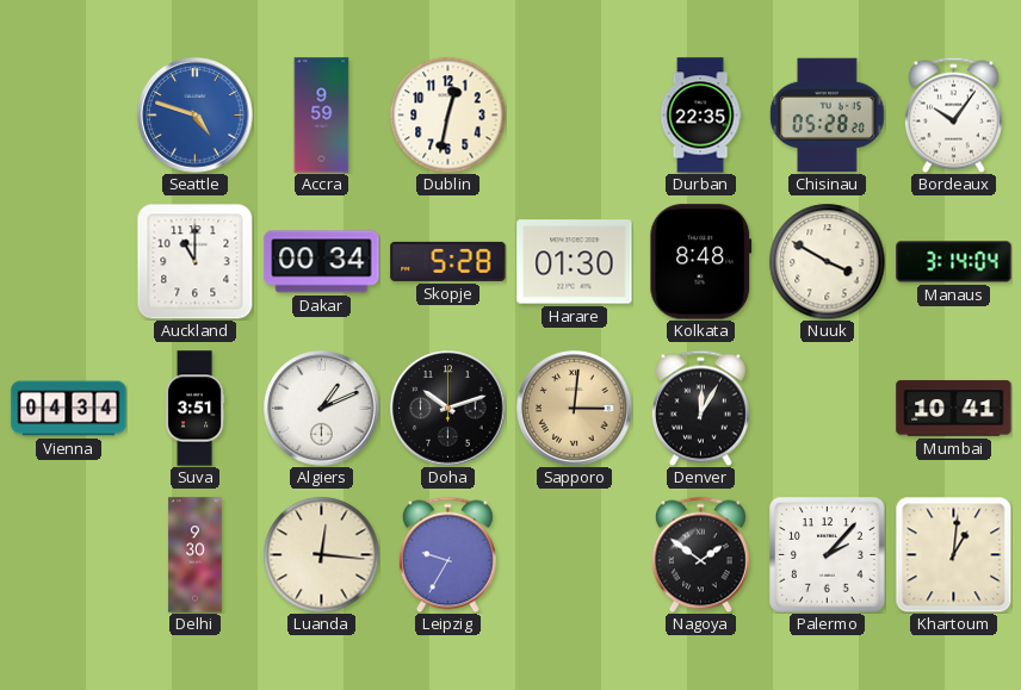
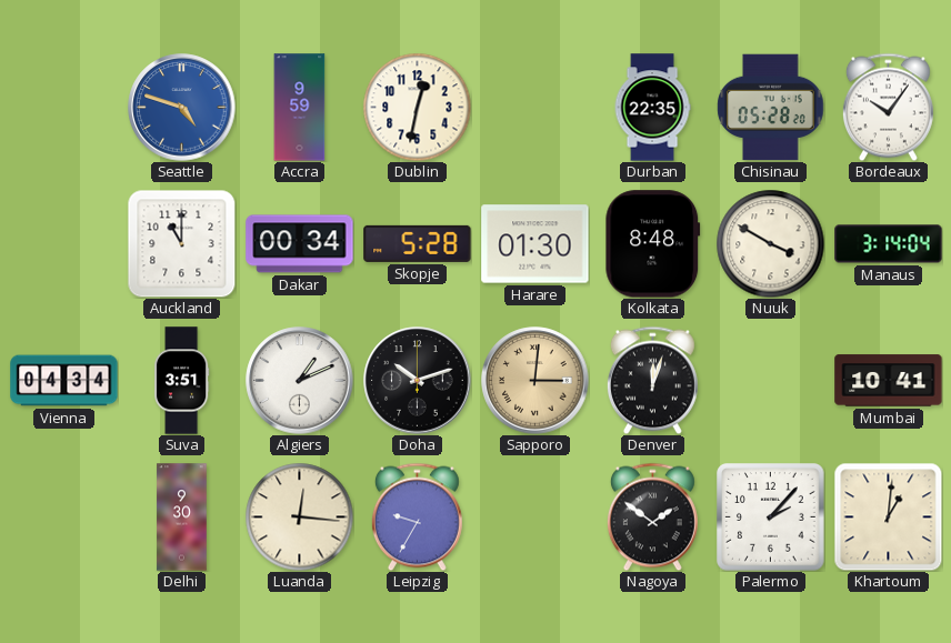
Denver: 12:05 -> 12:03
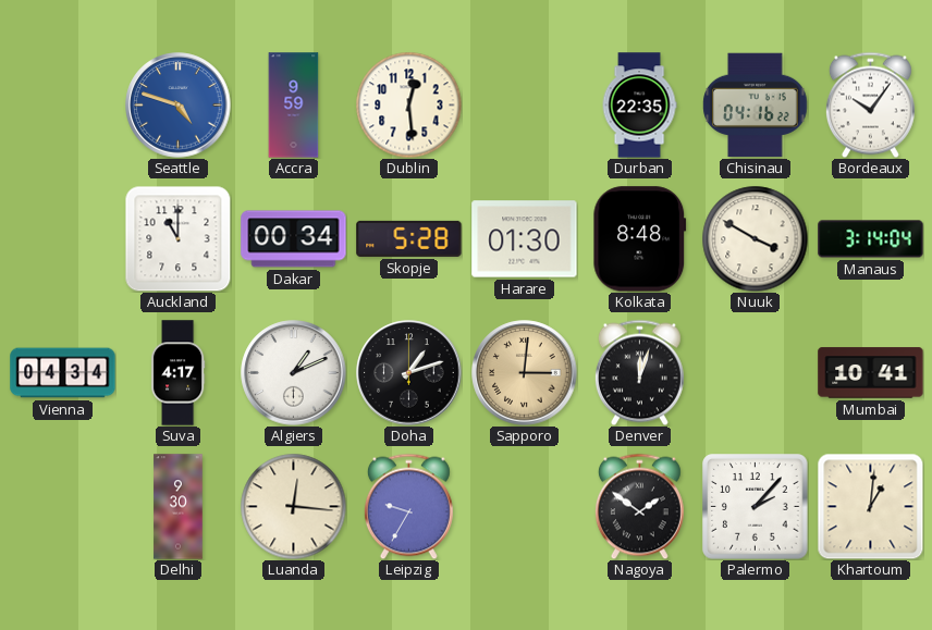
Dublin: 12:32 -> 12:29
Chisinau: 05:28 -> 04:16
Suva: 3:51 -> 4:17
Doha: 10:12 -> 1:12
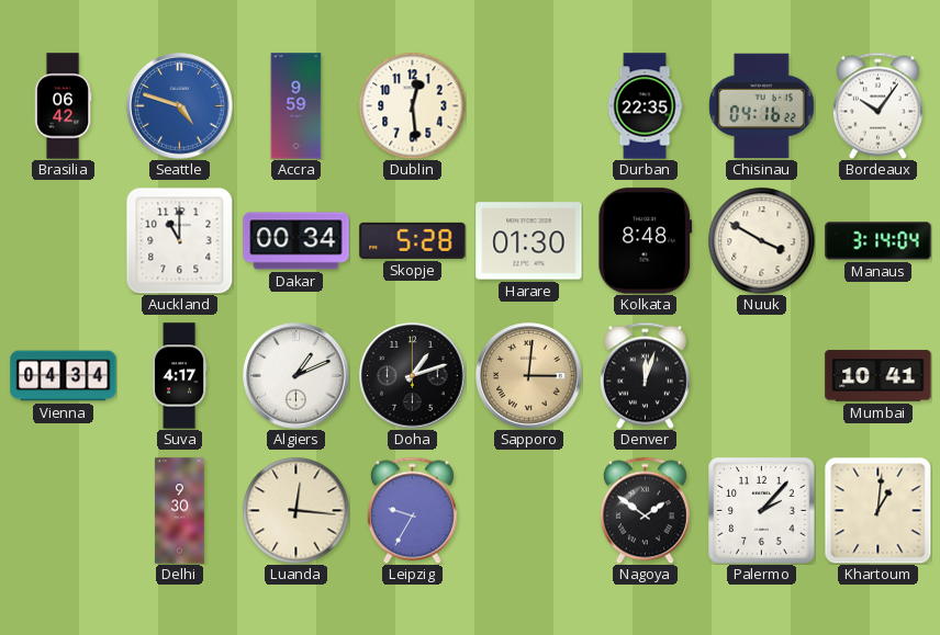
Brasilia: none -> 06:42
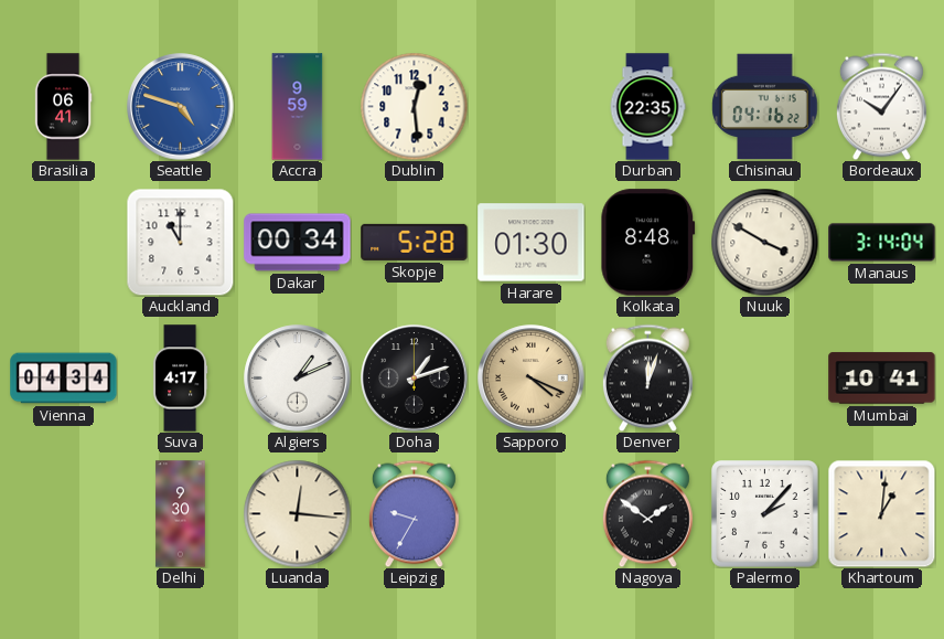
Brasilia: 06:42 -> 06:41
Sapporo: 3:01 -> 4:19
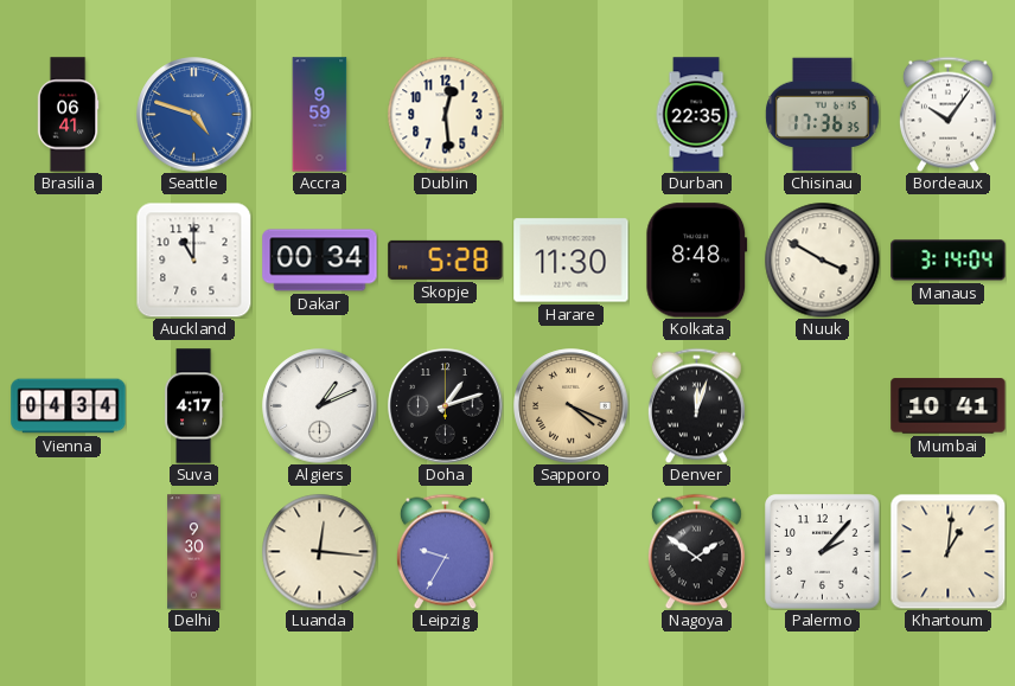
Chisinau: 04:16 -> 17:36
Harare: 01:30 -> 11:30
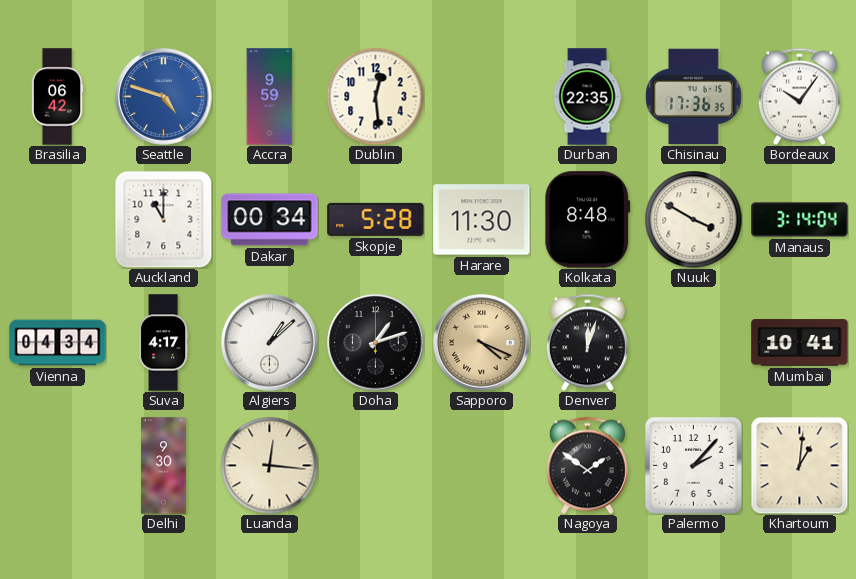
Brasilia: 06:41 -> 06:42
Algiers: 1:11 -> 1:08
Leipzig: 9:35 -> none
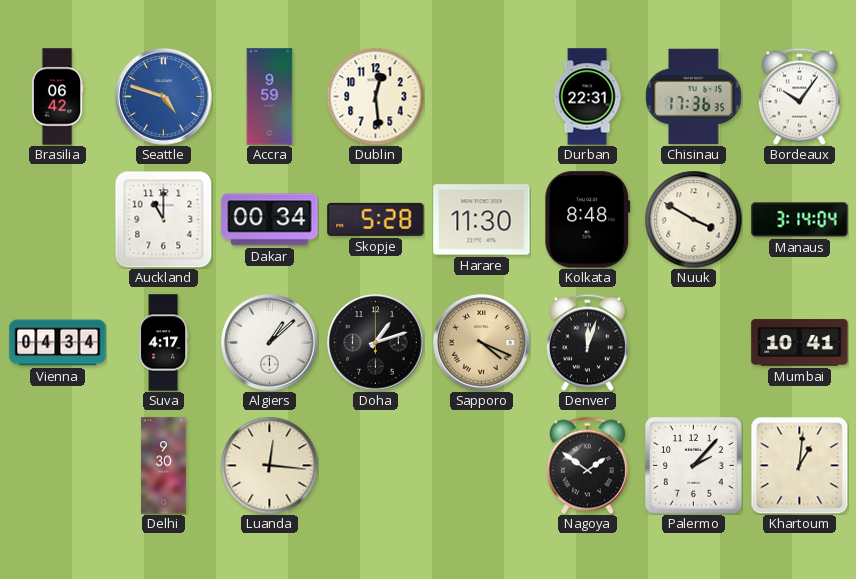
Durban: 22:35 -> 22:31
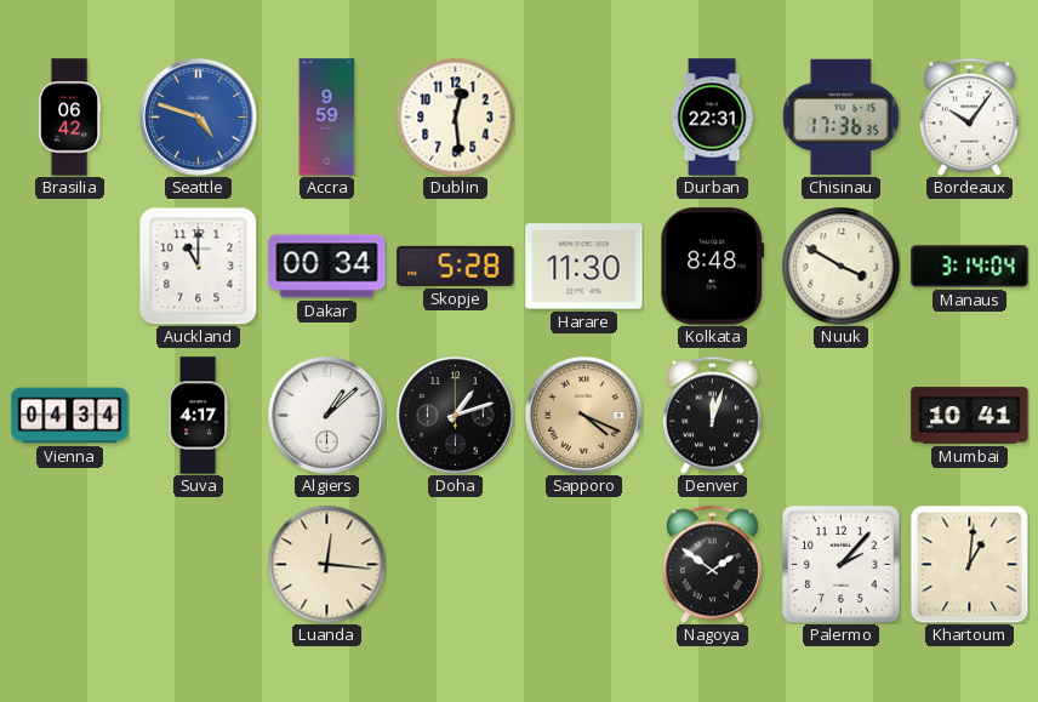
Delhi: 9:30 -> none
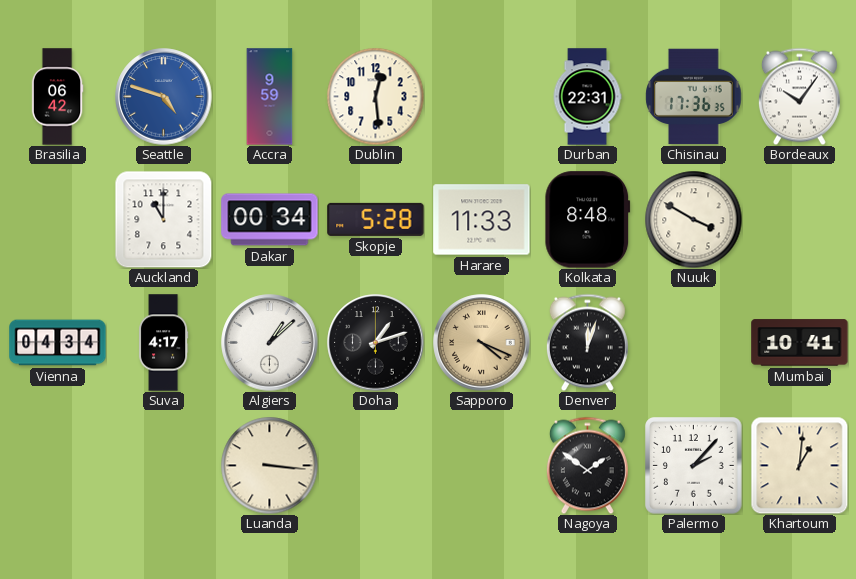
Harare: 11:30 -> 11:33
Manaus: 3:14 -> none
Luanda: 12:16 -> 3:16
